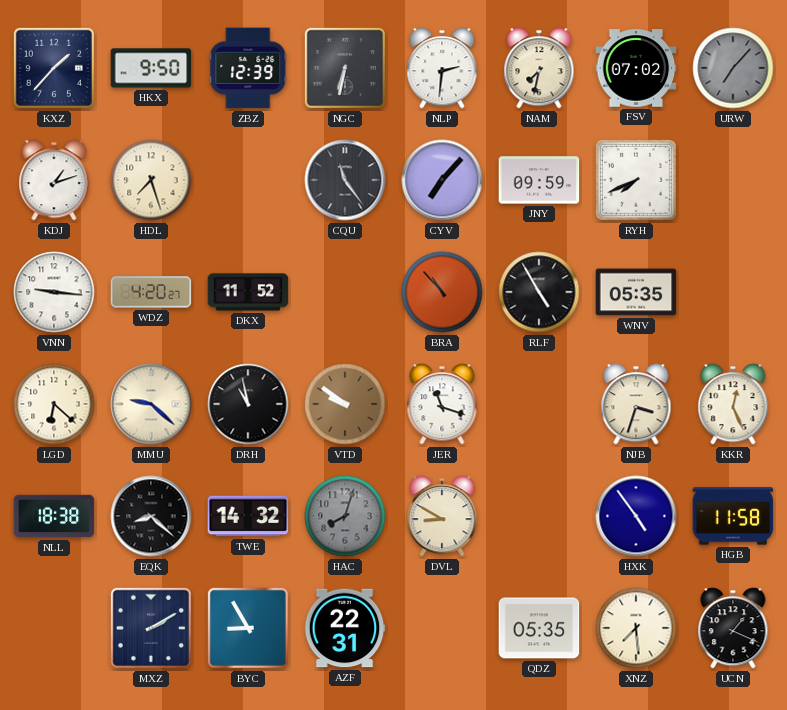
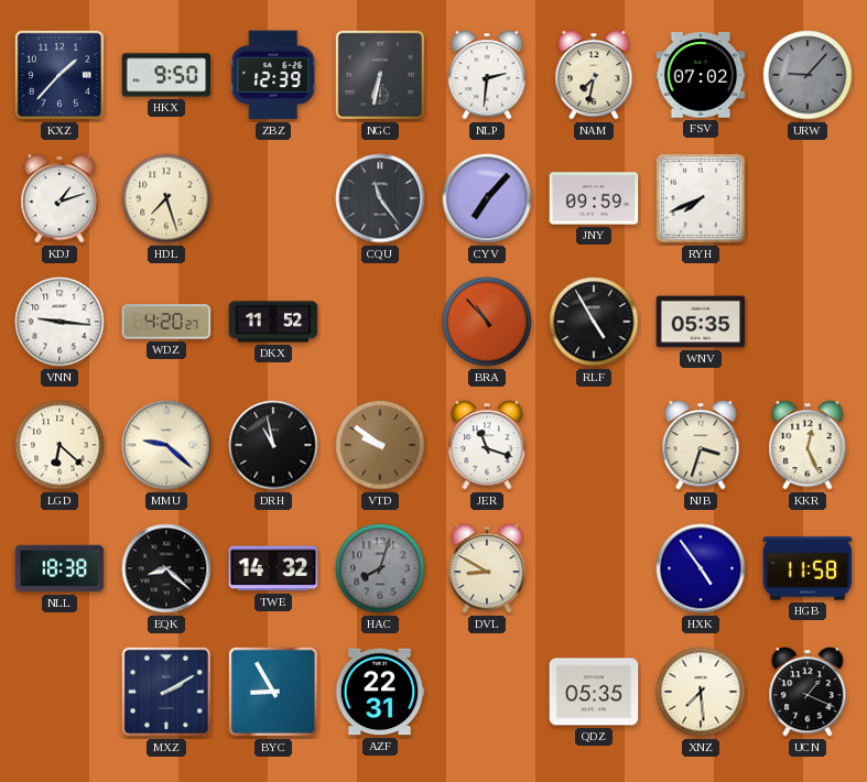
URW: 7:07 -> 9:07
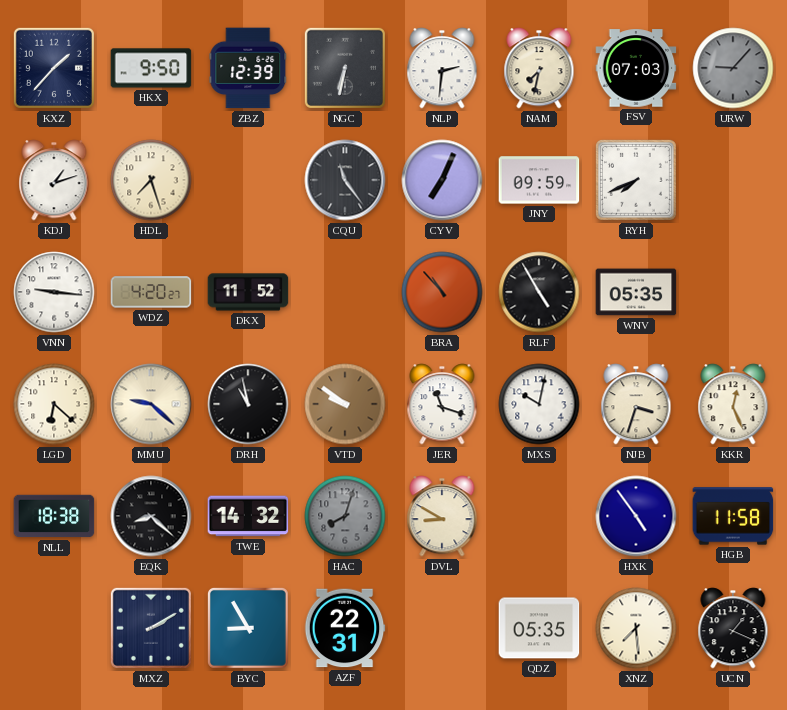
FSV: 07:02 -> 07:03
CYV: 7:07 -> 7:04
MXS: none -> 10:02
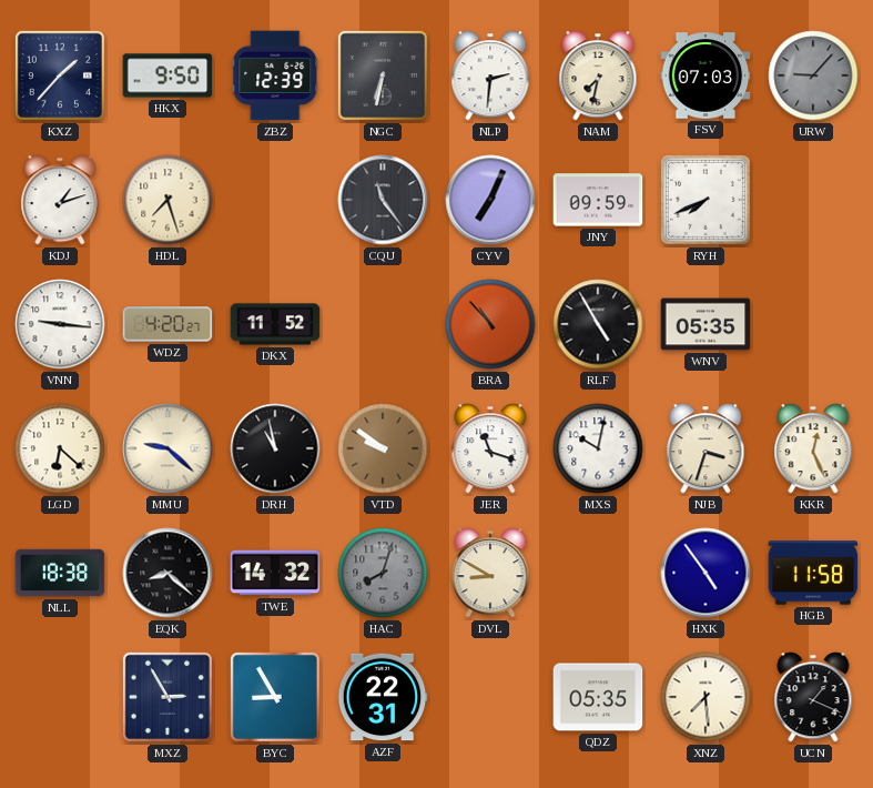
MXZ: 2:10 -> 2:55
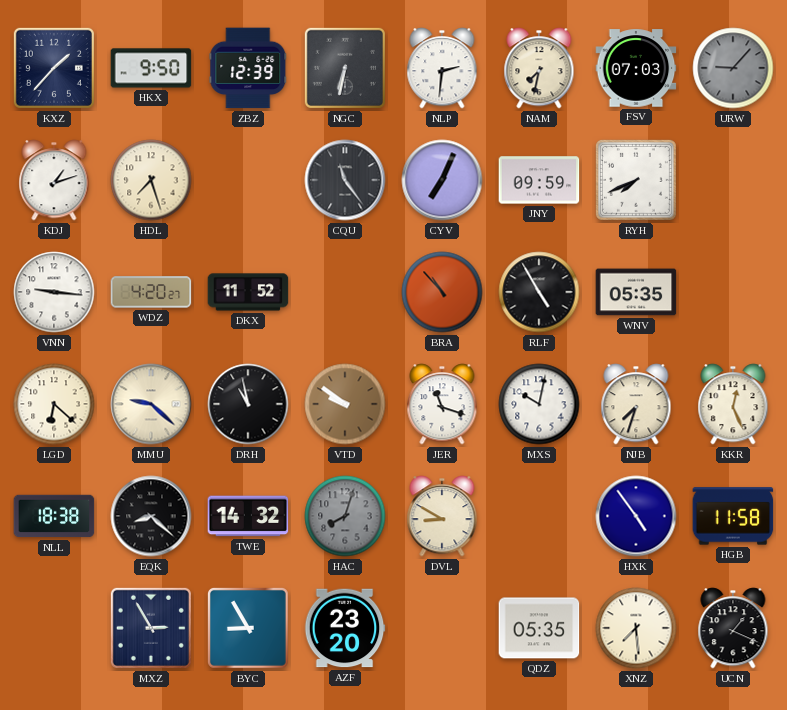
NJB: 3:33 -> 7:33
AZF: 22:31 -> 23:20
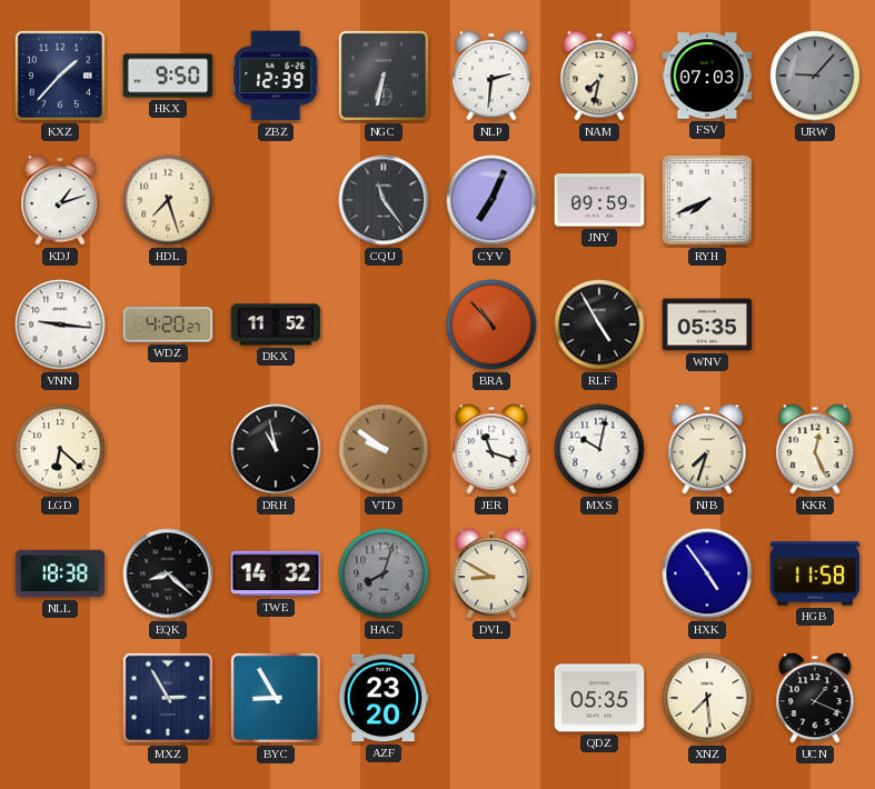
MMU: 9:22 -> none
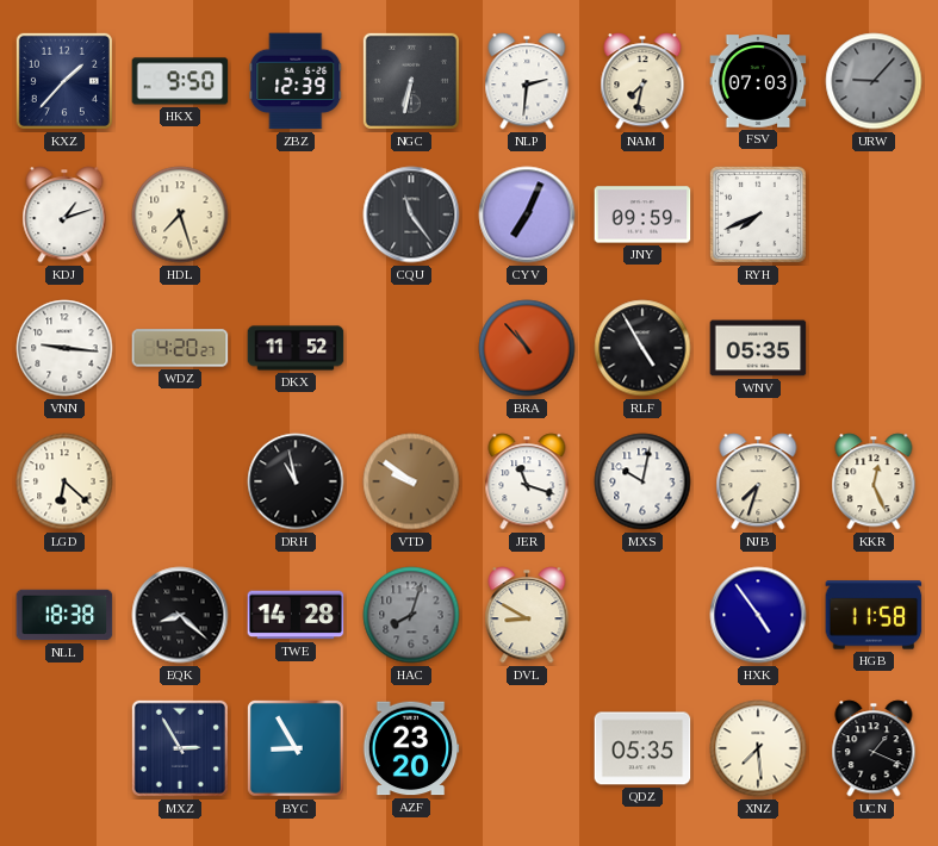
TWE: 14:32 -> 14:28
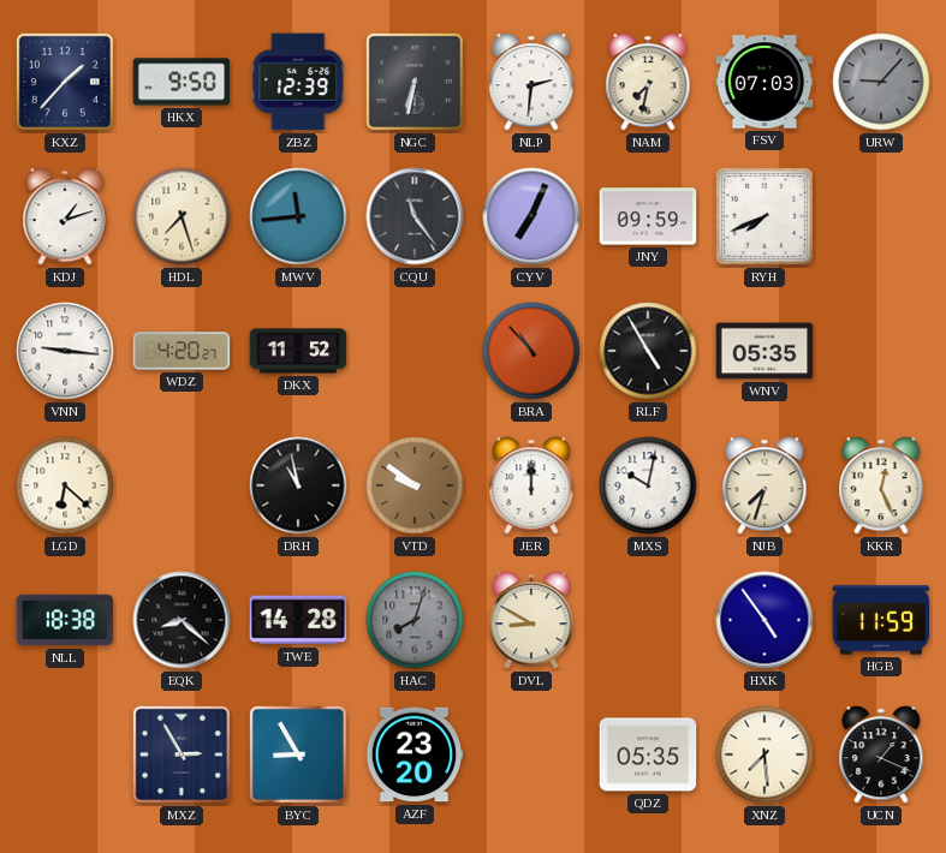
MWV: none -> 11:44
JER: 11:18 -> 12:00
HGB: 11:58 -> 11:59
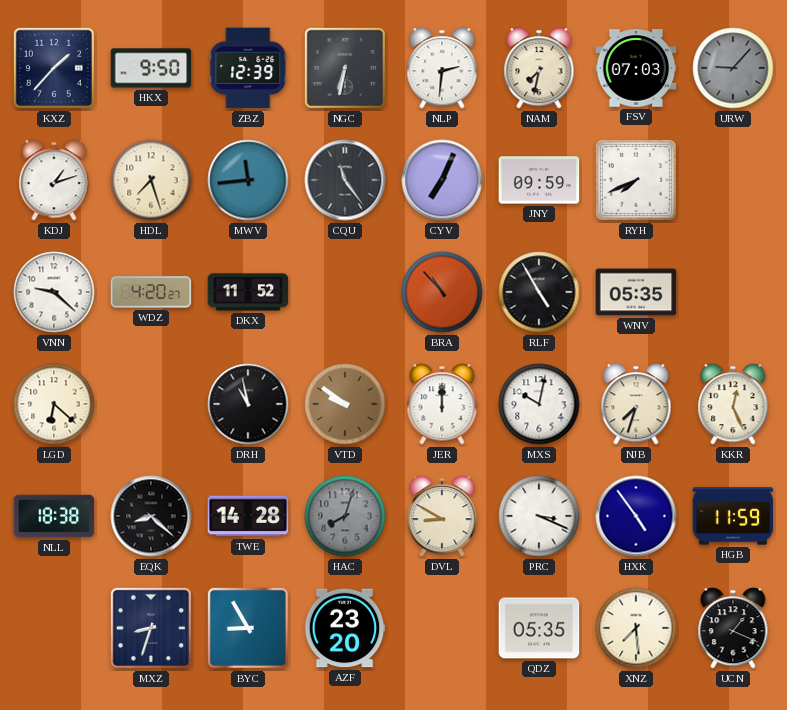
VNN: 9:16 -> 9:22
PRC: none -> 3:19
MXZ: 2:55 -> 8:33
